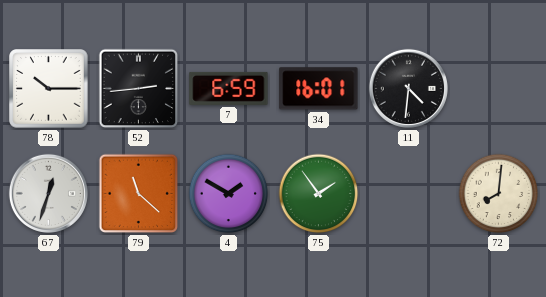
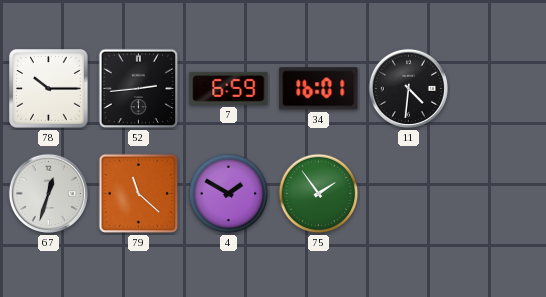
72: 8:01 -> none
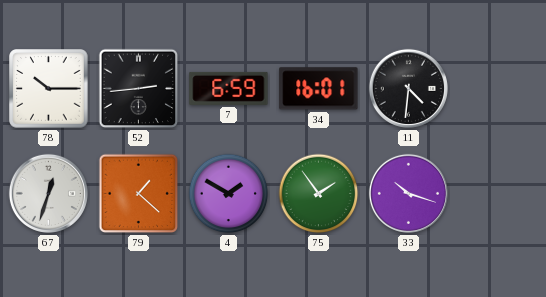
79: 11:22 -> 1:22
33: none -> 10:18
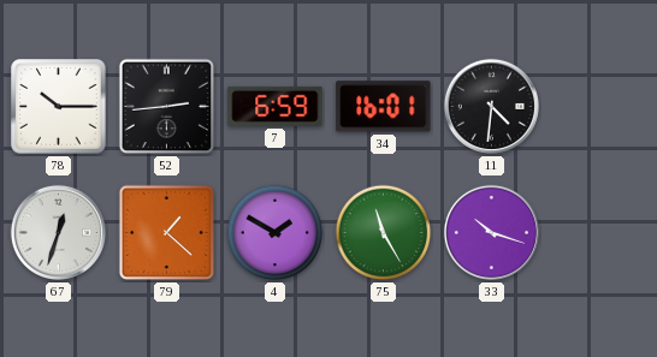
75: 1:54 -> 11:25
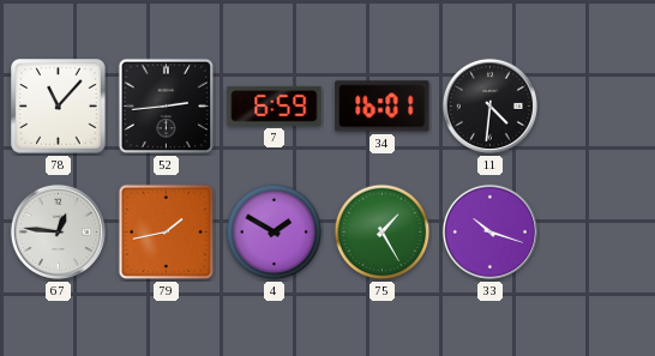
78: 10:15 -> 11:07
67: 12:33 -> 12:46
79: 1:22 -> 1:43
75: 11:25 -> 1:25
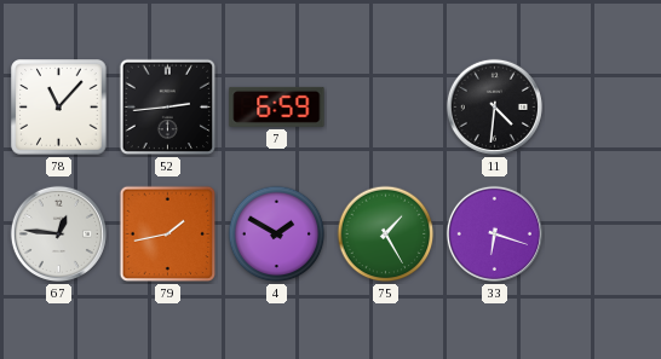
34: 16:01 -> none
33: 10:18 -> 6:18
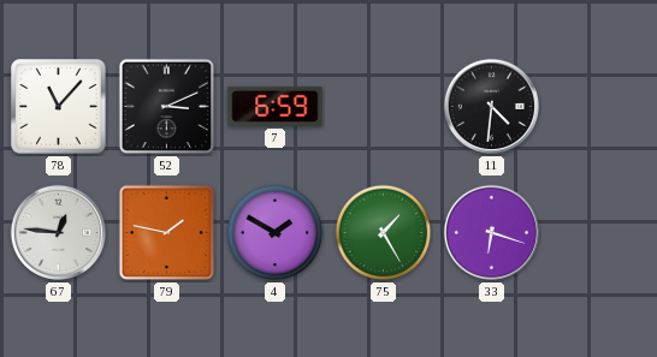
52: 2:44 -> 3:11
79: 1:43 -> 1:47
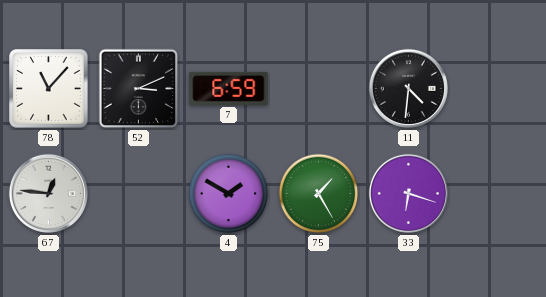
79: 1:47 -> none
